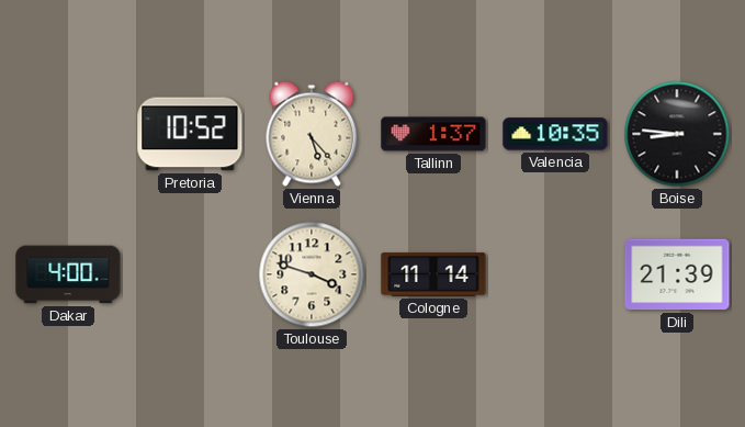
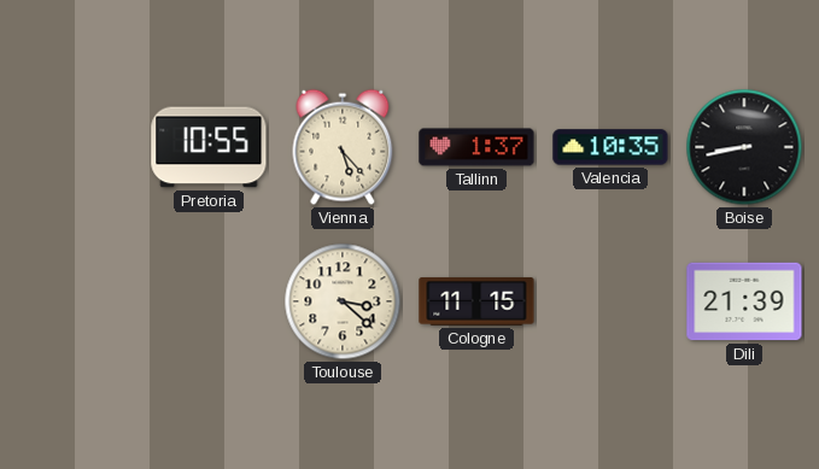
Pretoria: 10:52 -> 10:55
Boise: 8:46 -> 8:43
Dakar: 4:00 -> none
Toulouse: 3:48 -> 3:22
Cologne: 11:14 -> 11:15
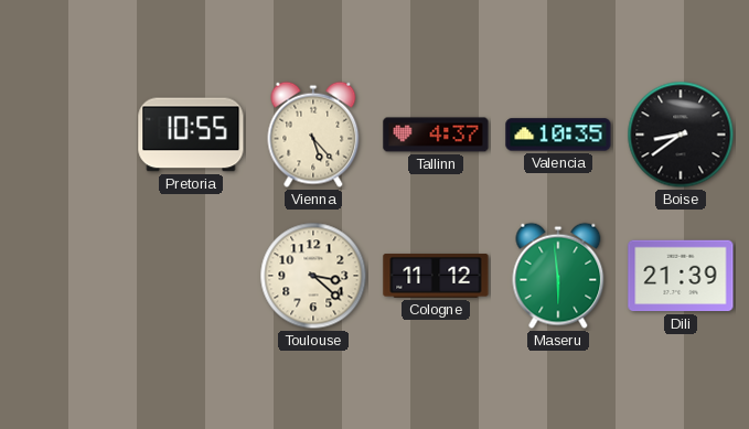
Tallinn: 1:37 -> 4:37
Boise: 8:43 -> 8:39
Cologne: 11:15 -> 11:12
Maseru: none -> 5:59
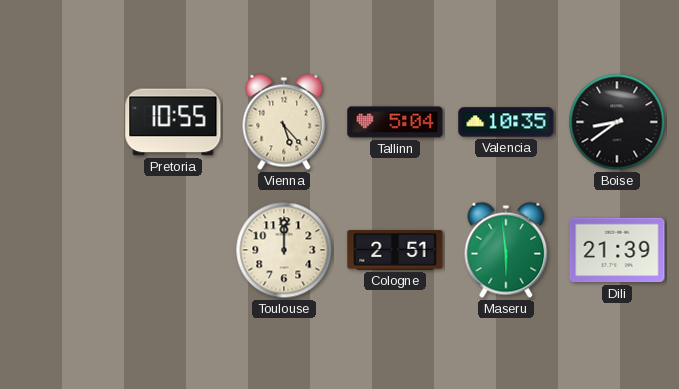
Tallinn: 4:37 -> 5:04
Toulouse: 3:22 -> 12:00
Cologne: 11:12 -> 2:51
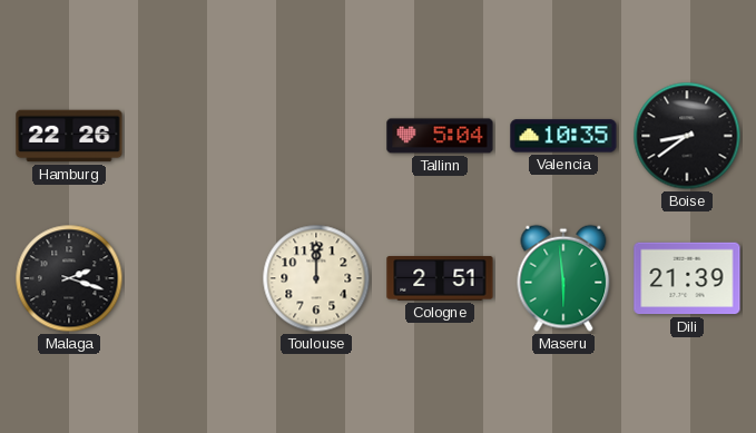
Hamburg: none -> 22:26
Pretoria: 10:55 -> none
Vienna: 5:23 -> none
Malaga: none -> 2:18
